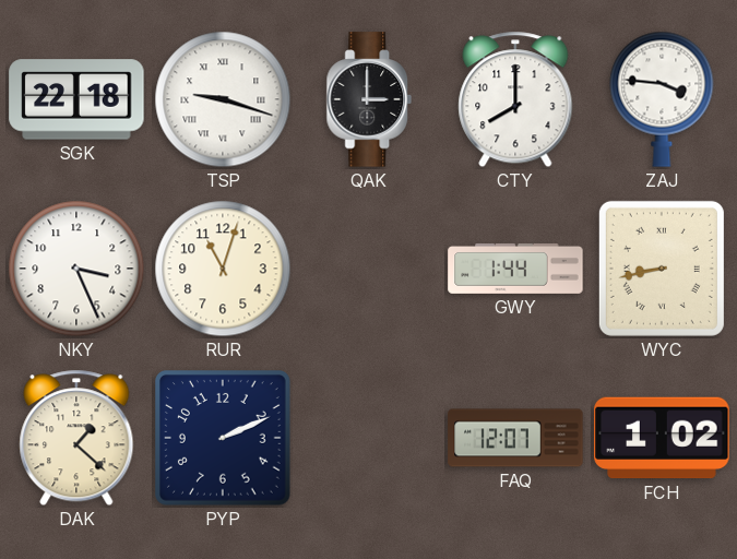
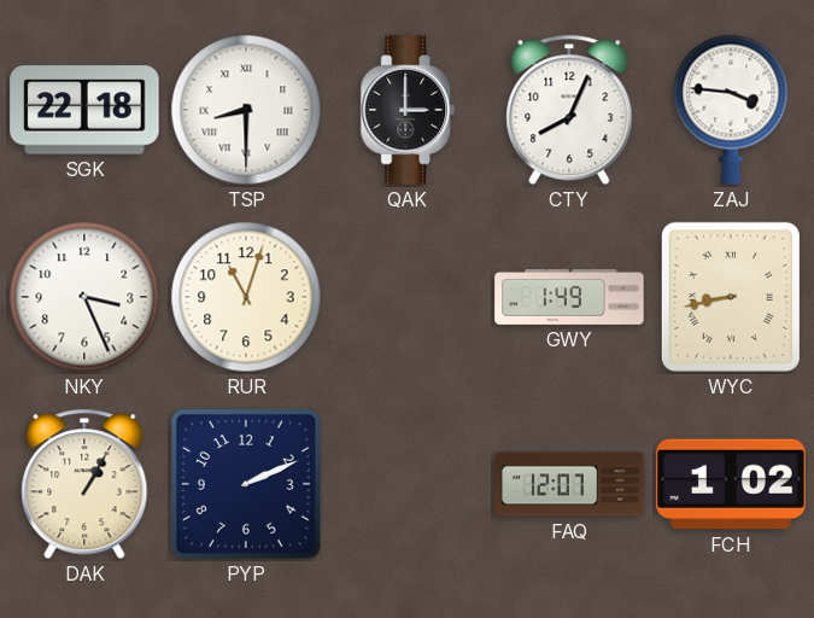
TSP: 9:18 -> 8:30
CTY: 8:00 -> 8:04
GWY: 1:44 -> 1:49
DAK: 1:22 -> 1:05
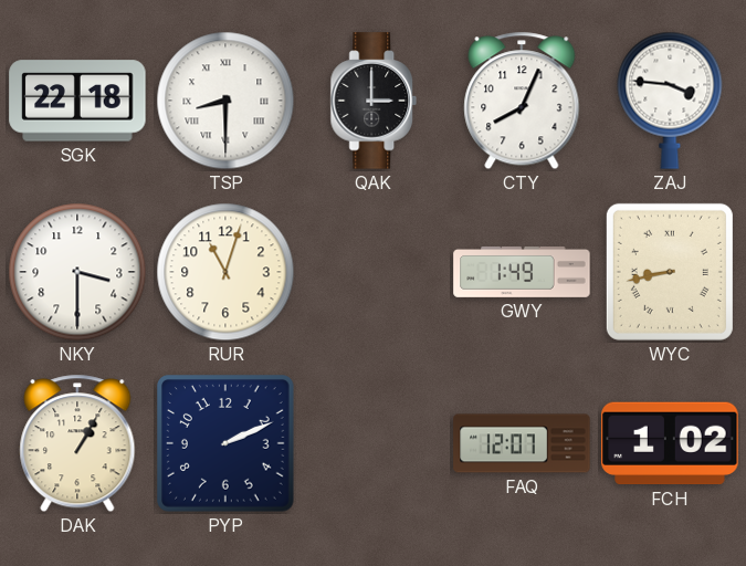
NKY: 3:26 -> 3:30
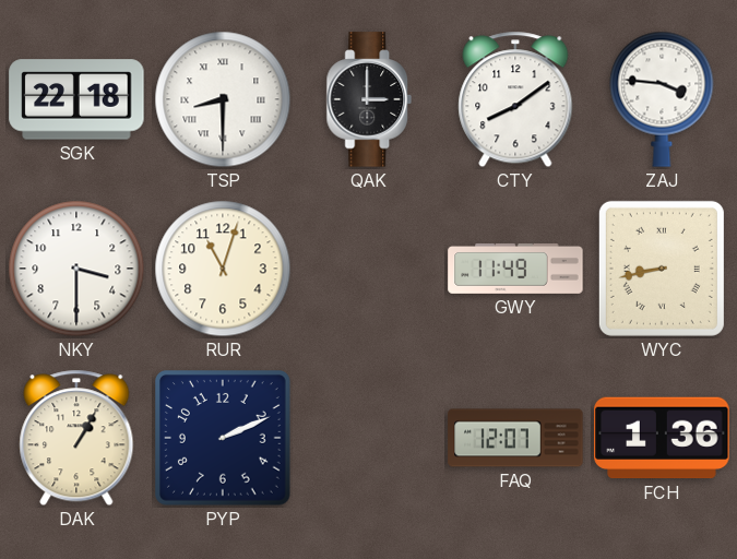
CTY: 8:04 -> 8:09
GWY: 1:49 -> 11:49
FCH: 1:02 -> 1:36
